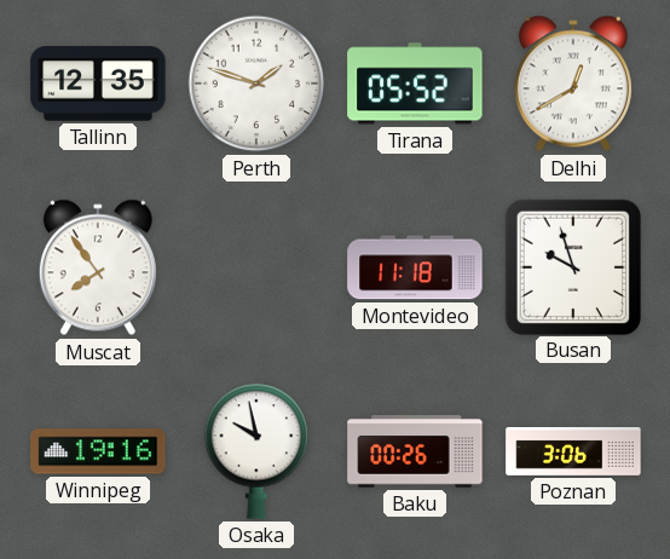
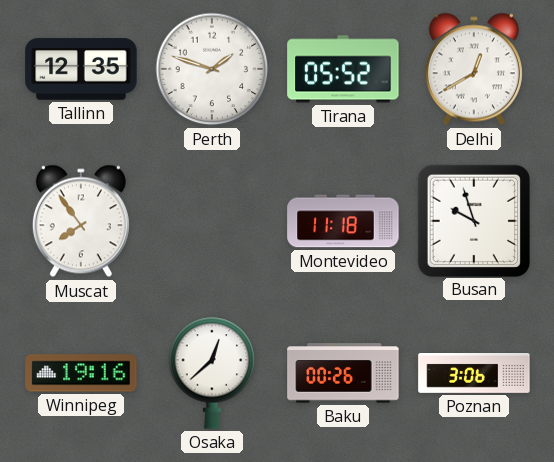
Osaka: 9:58 -> 12:38
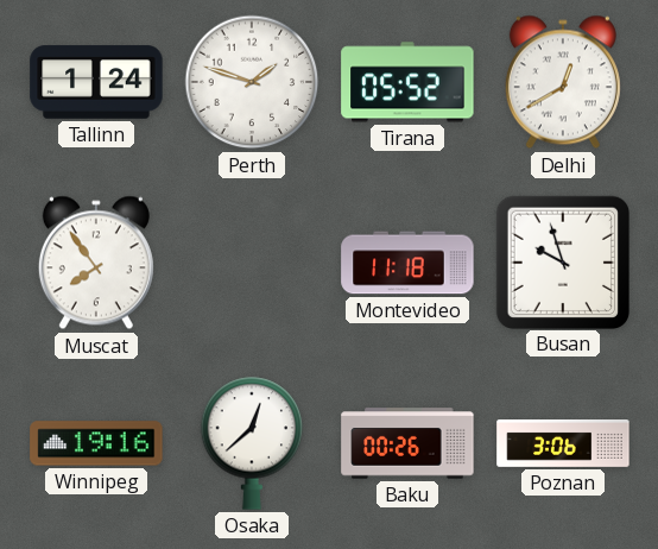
Tallinn: 12:35 -> 1:24
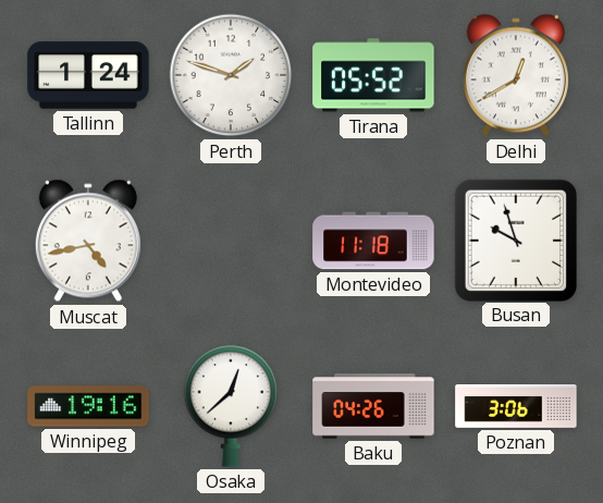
Muscat: 7:54 -> 4:43
Baku: 00:26 -> 04:26
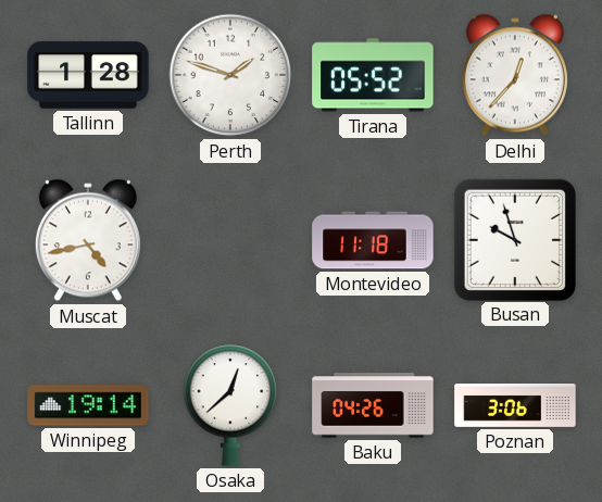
Tallinn: 1:24 -> 1:28
Delhi: 12:40 -> 12:37
Winnipeg: 19:16 -> 19:14
